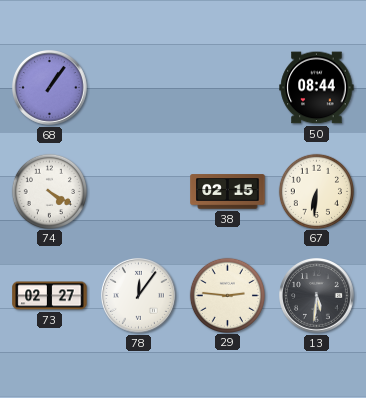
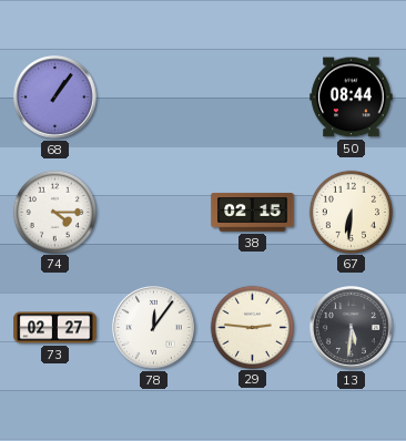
74: 4:20 -> 4:15
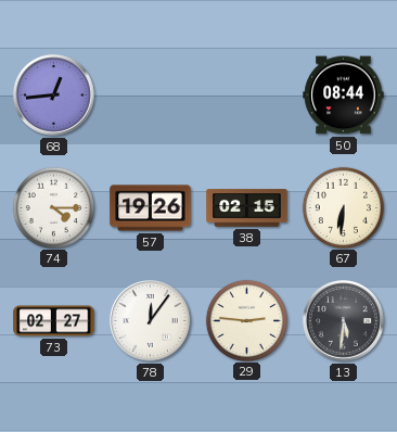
68: 1:06 -> 12:44
57: none -> 19:26
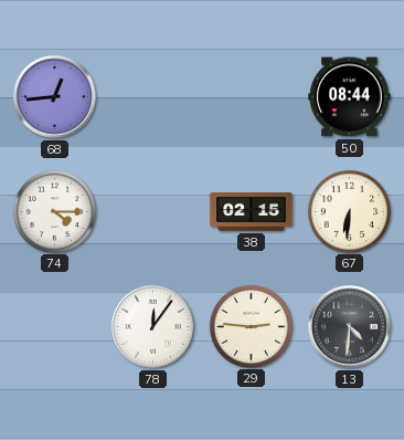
57: 19:26 -> none
73: 02:27 -> none
13: 5:31 -> 4:31
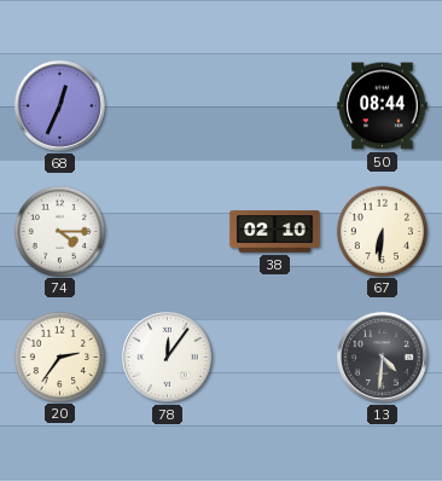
68: 12:44 -> 12:34
38: 02:15 -> 02:10
20: none -> 2:36
29: 2:46 -> none
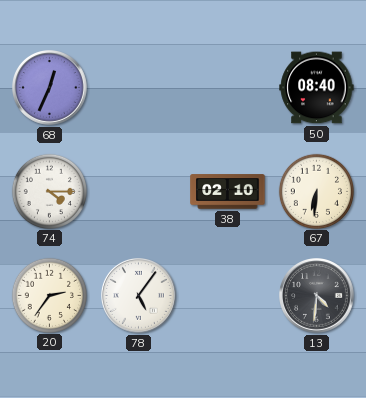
50: 08:44 -> 08:40
78: 12:06 -> 5:06
